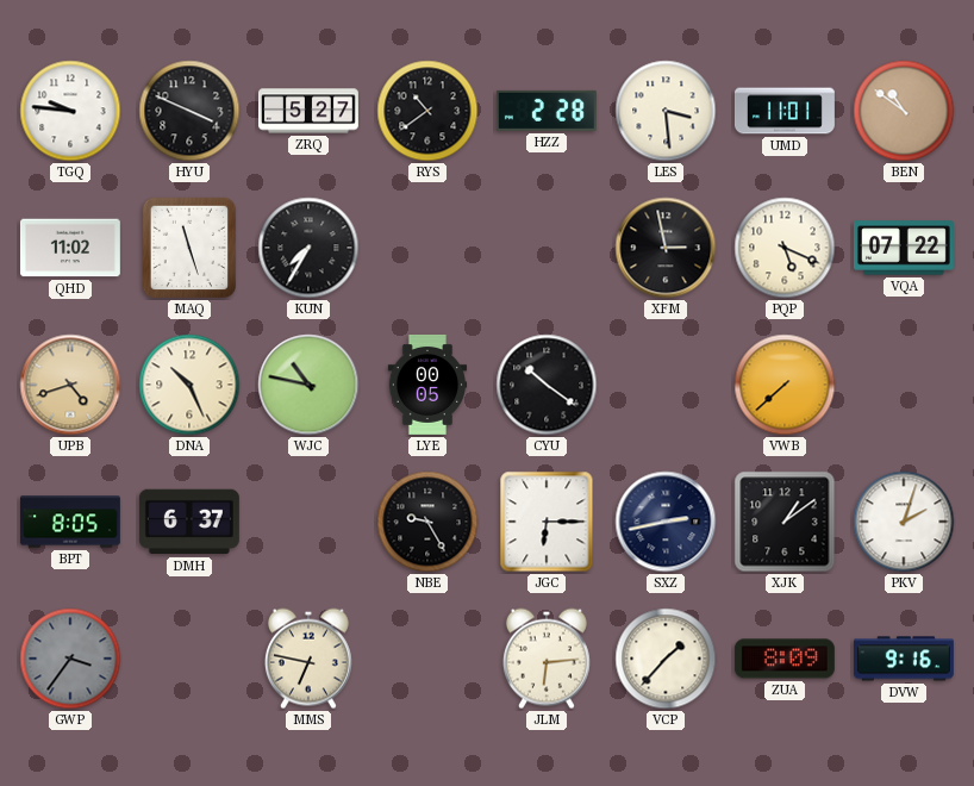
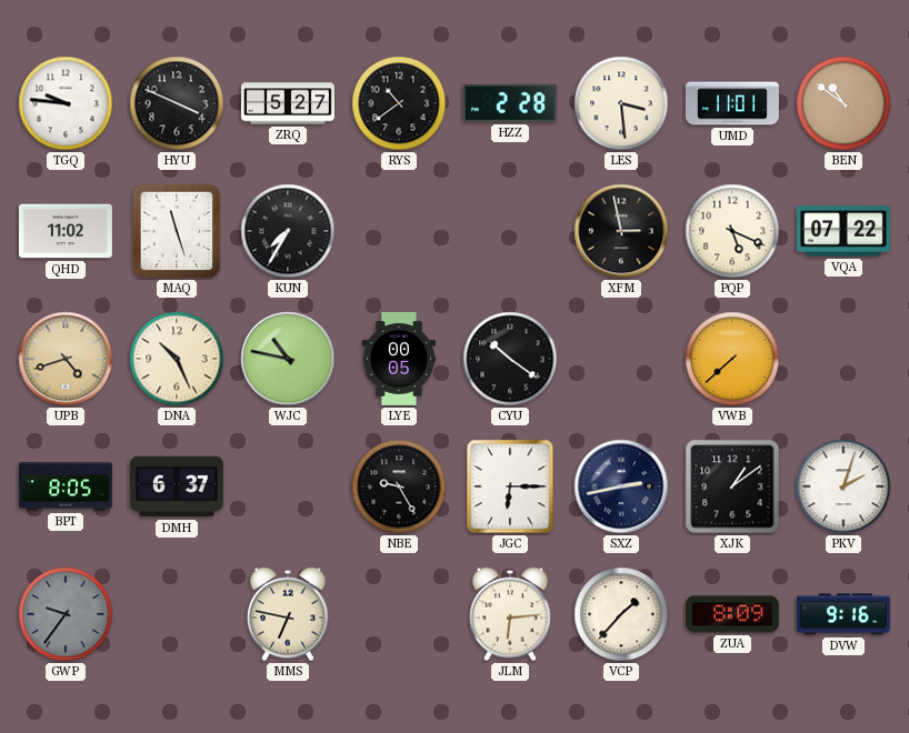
GWP: 3:36 -> 9:36
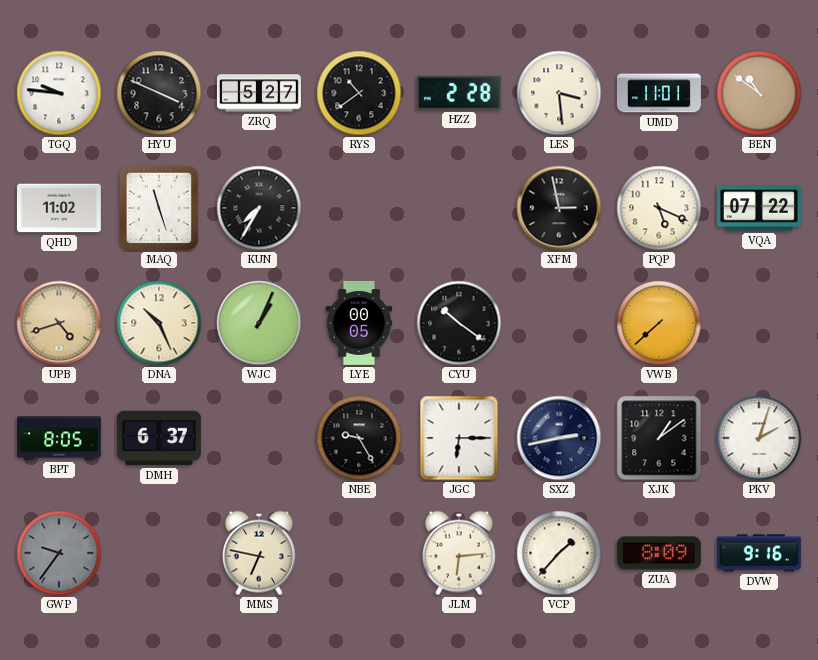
WJC: 10:47 -> 1:04
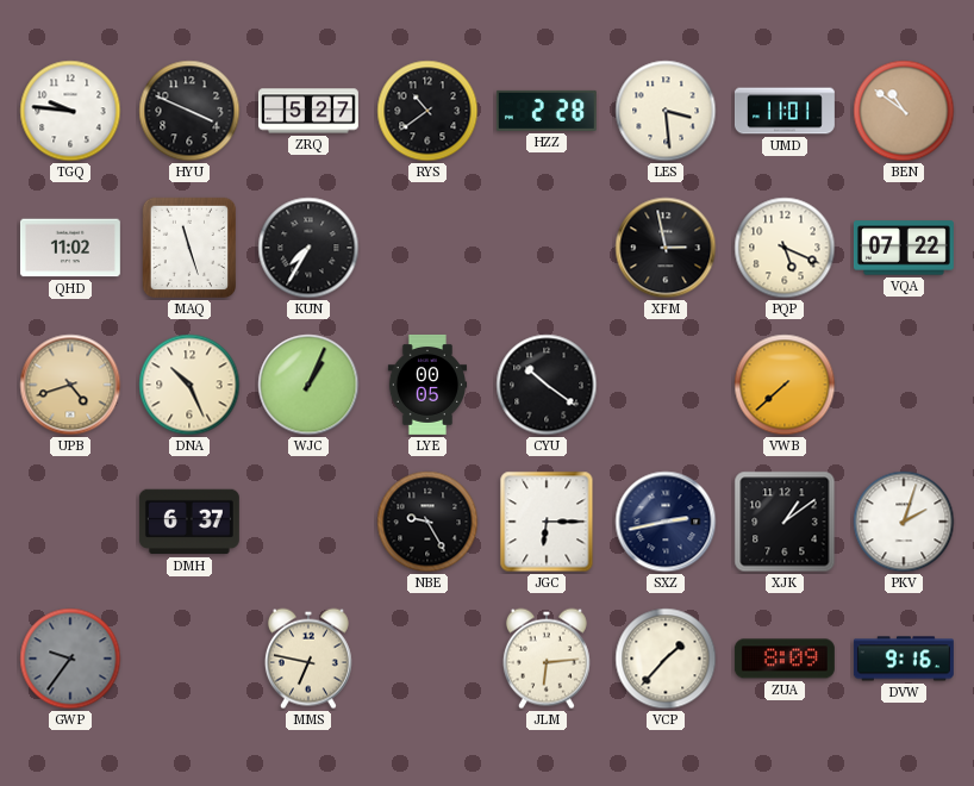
BPT: 8:05 -> none
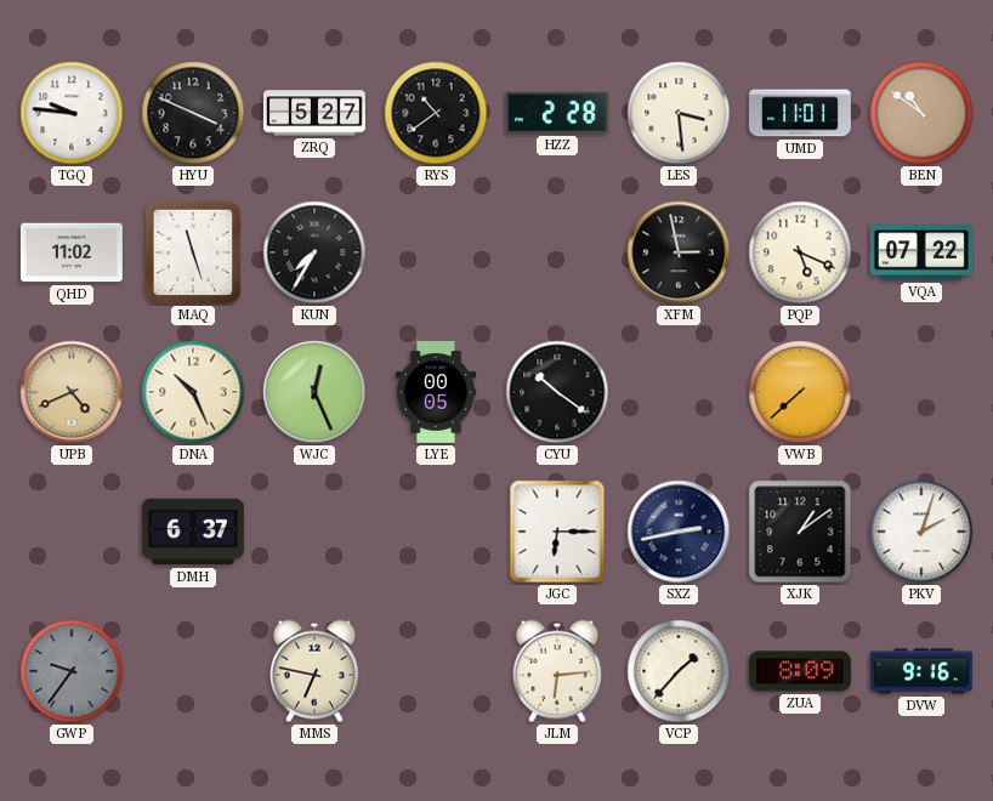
UPB: 4:42 -> 4:41
WJC: 1:04 -> 12:26
NBE: 9:25 -> none
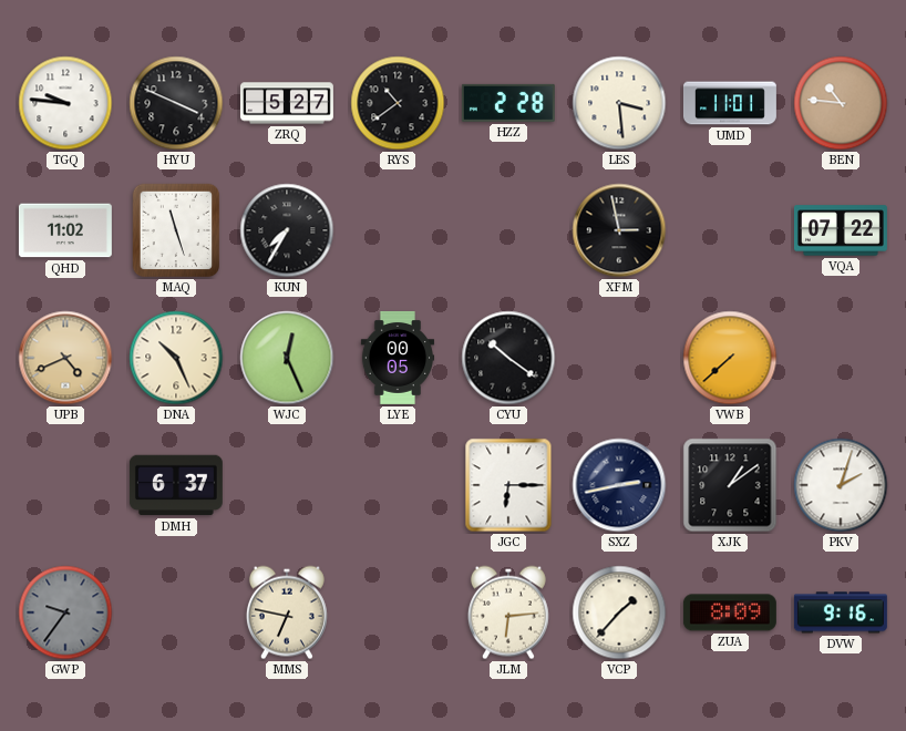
BEN: 10:51 -> 10:46
PQP: 5:19 -> none
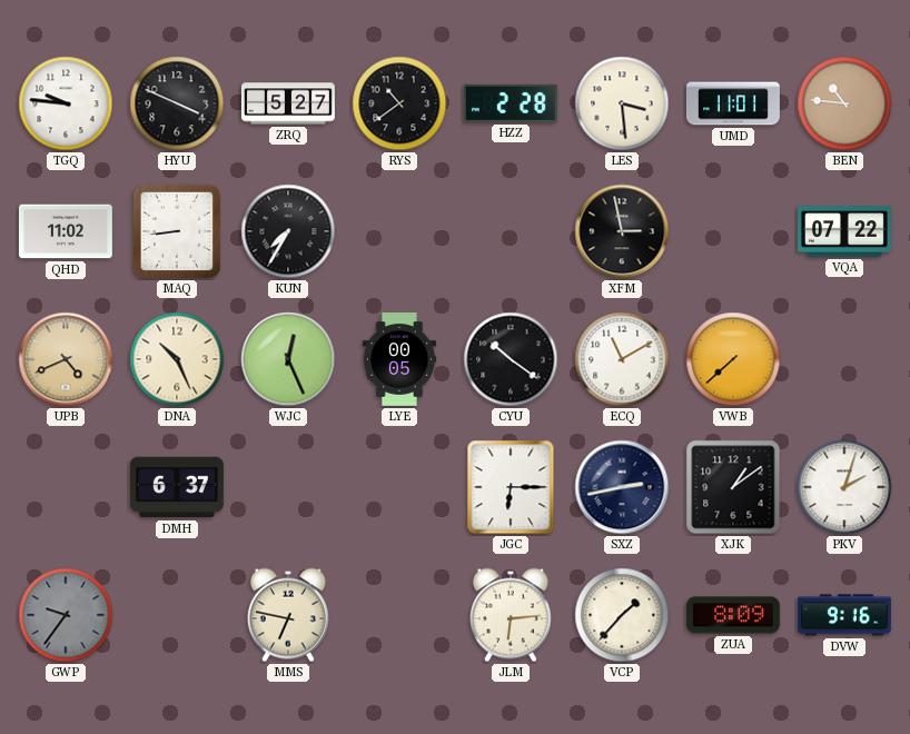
MAQ: 11:27 -> 8:44
ECQ: none -> 11:10
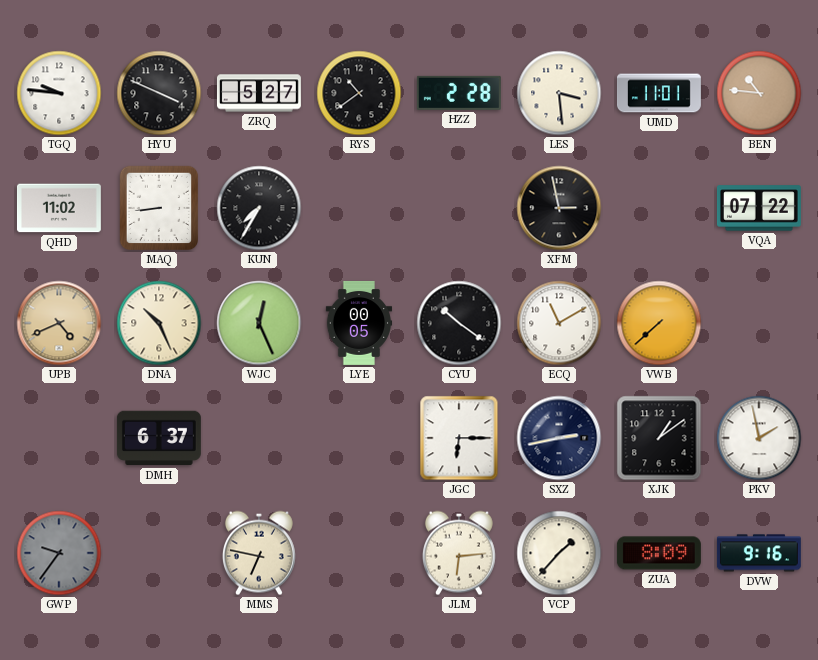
PKV: 2:03 -> 1:58
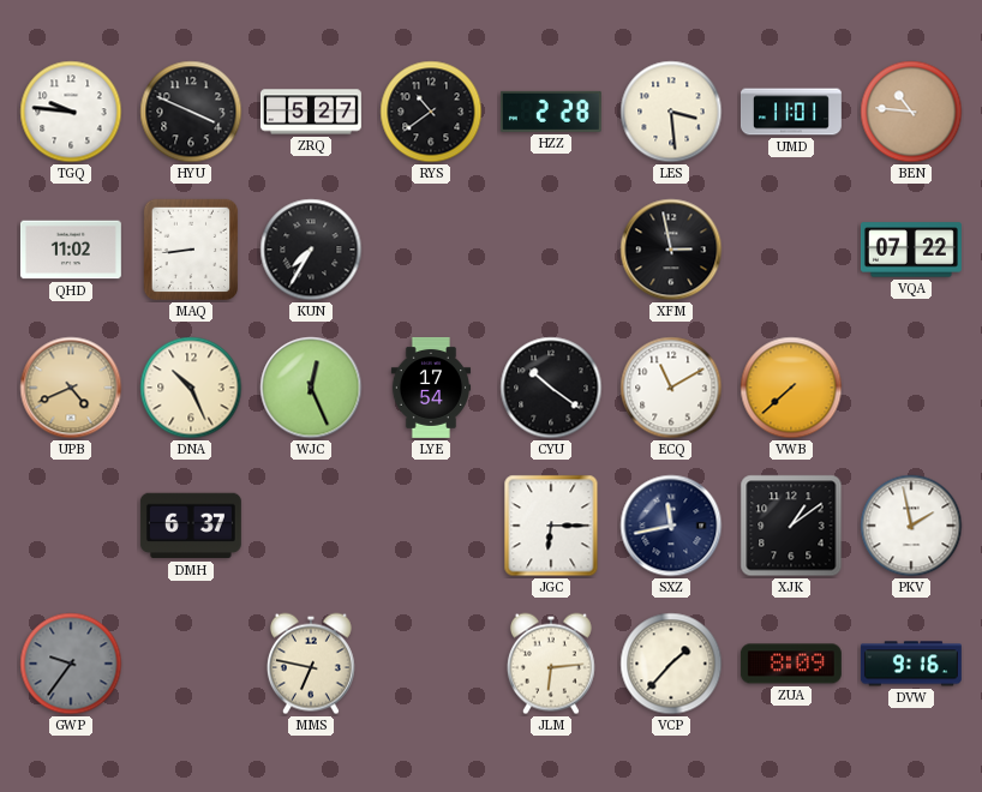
LYE: 00:05 -> 17:54
SXZ: 2:43 -> 11:43
